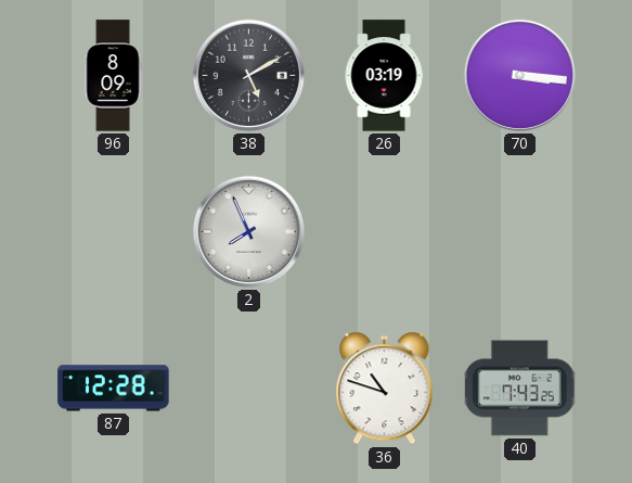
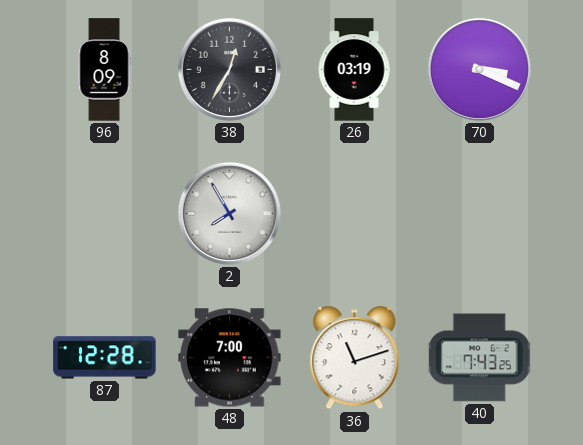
38: 5:10 -> 12:35
70: 3:16 -> 3:19
2: 7:56 -> 7:55
48: none -> 7:00
36: 10:48 -> 11:12
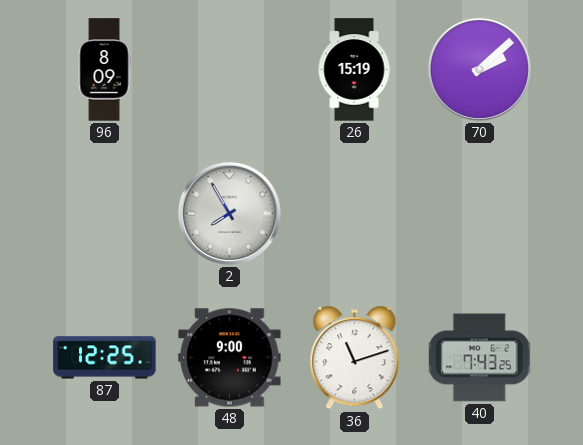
38: 12:35 -> none
26: 03:19 -> 15:19
70: 3:19 -> 2:08
87: 12:28 -> 12:25
48: 7:00 -> 9:00
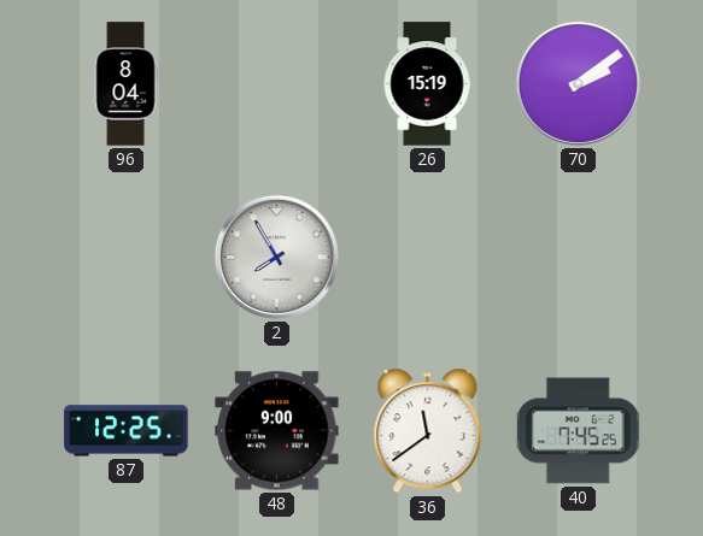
96: 8:09 -> 8:04
70: 2:08 -> 2:09
36: 11:12 -> 11:39
40: 7:43 -> 7:45
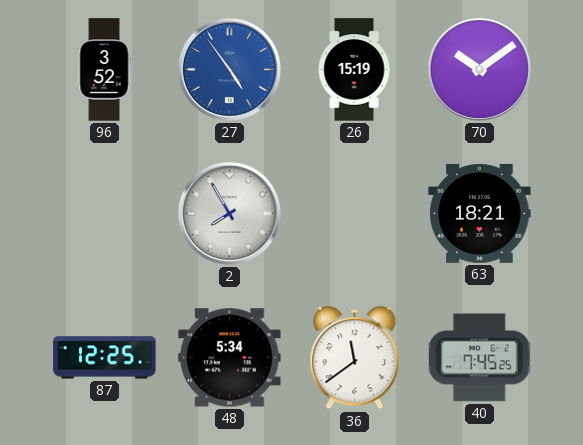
96: 8:04 -> 3:52
27: none -> 4:54
70: 2:09 -> 10:09
63: none -> 18:21
48: 9:00 -> 5:34
